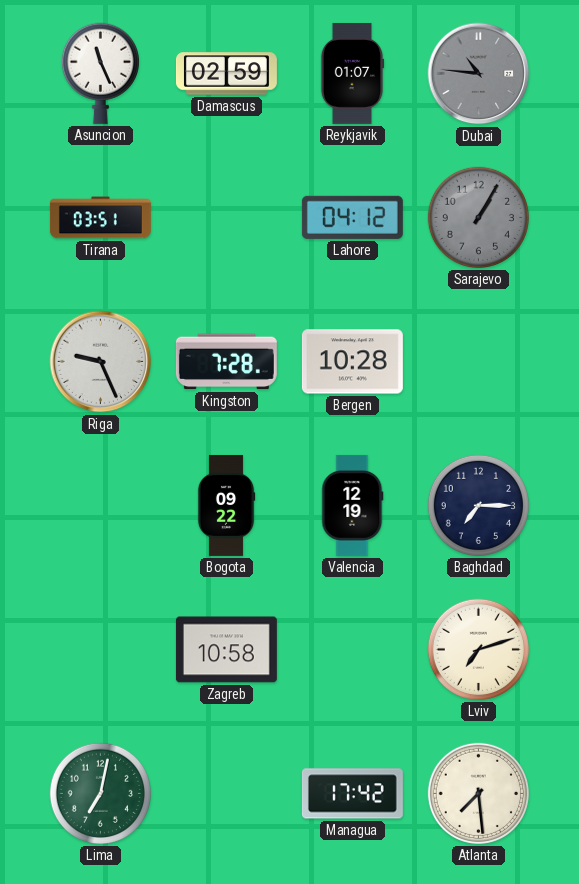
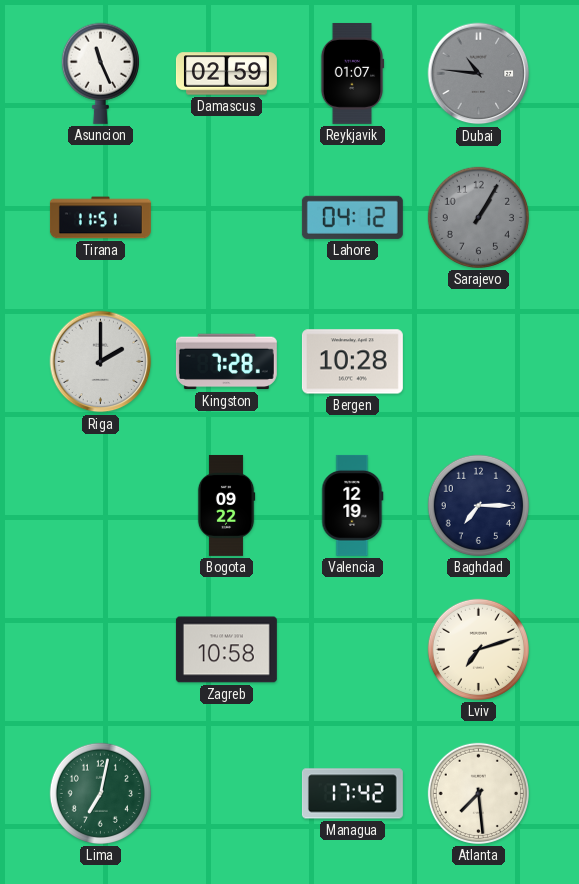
Tirana: 03:51 -> 11:51
Riga: 9:26 -> 2:00
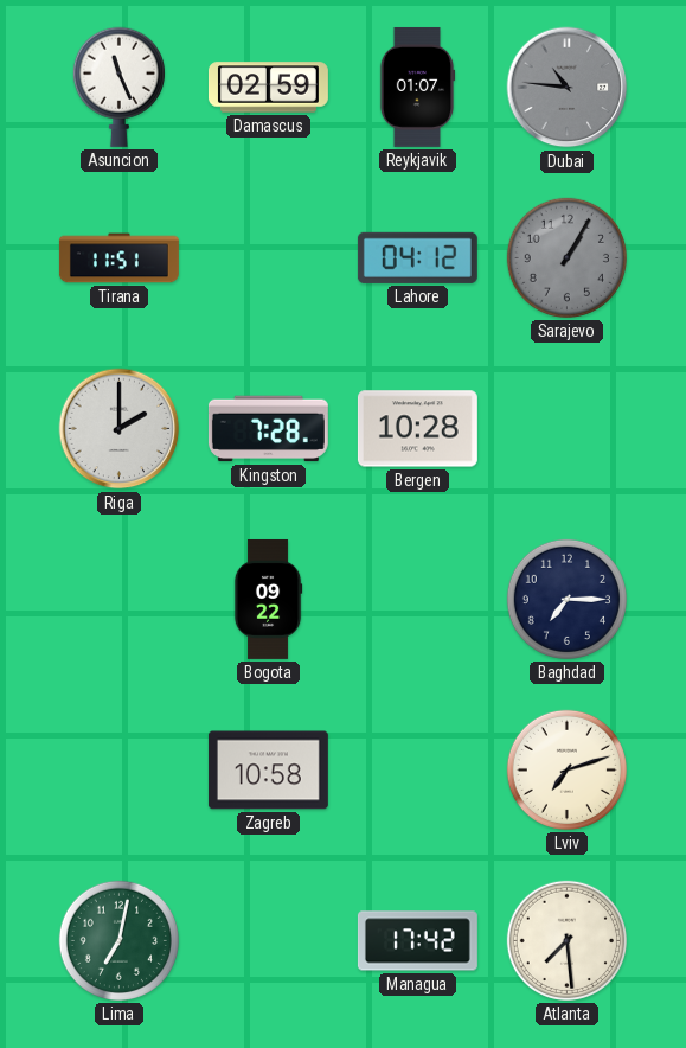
Valencia: 12:19 -> none
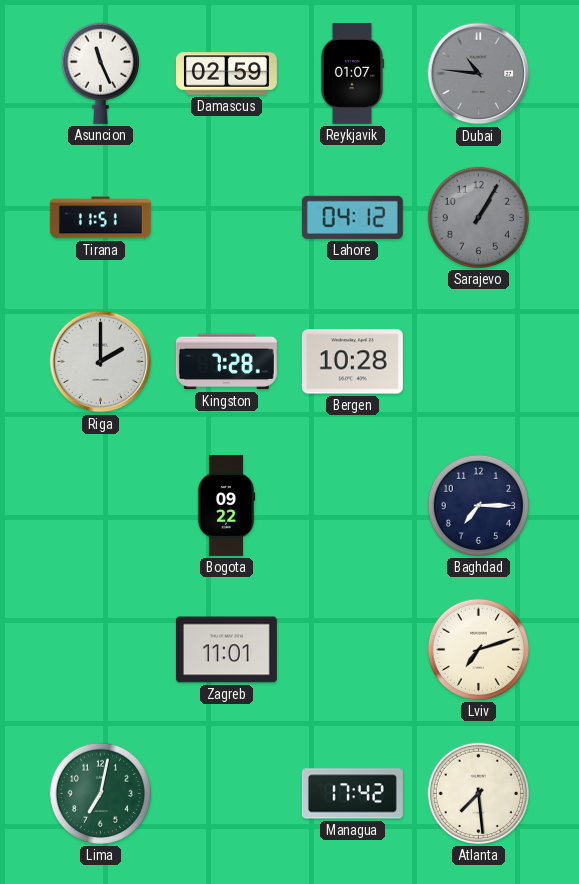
Zagreb: 10:58 -> 11:01
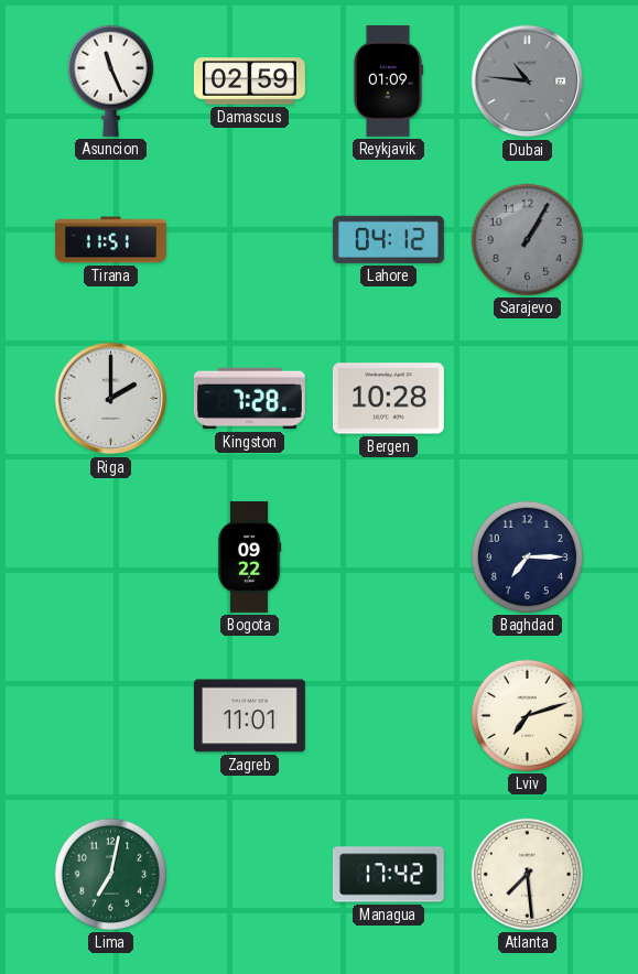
Reykjavik: 01:07 -> 01:09
